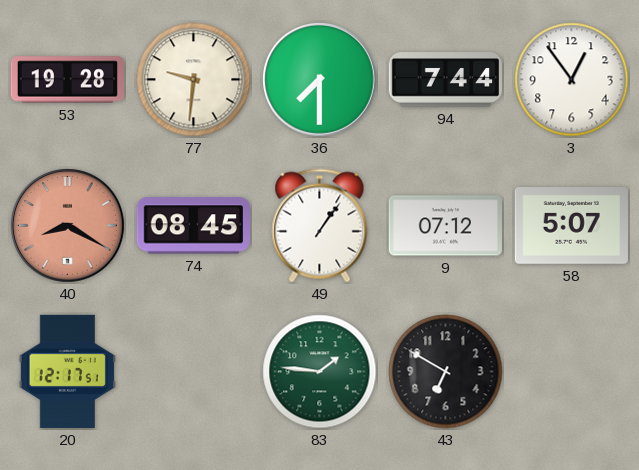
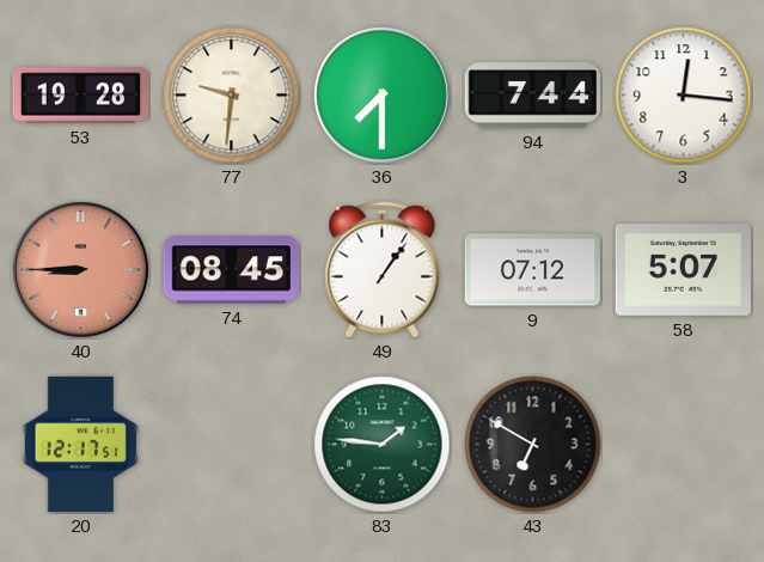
3: 12:54 -> 12:16
40: 8:20 -> 8:45
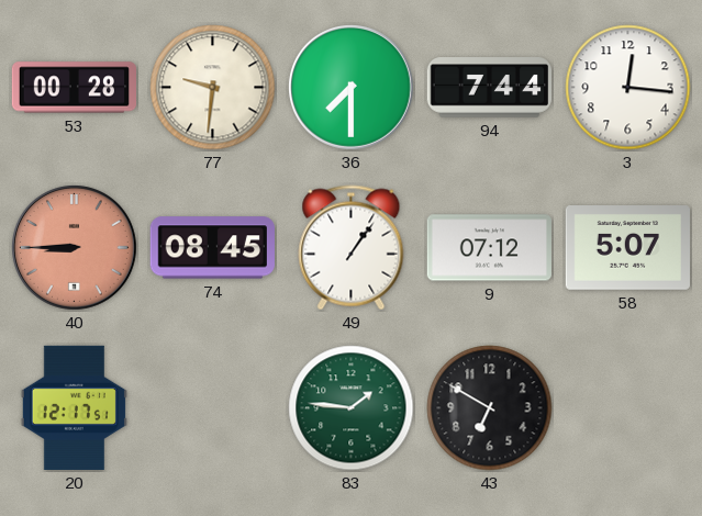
53: 19:28 -> 00:28
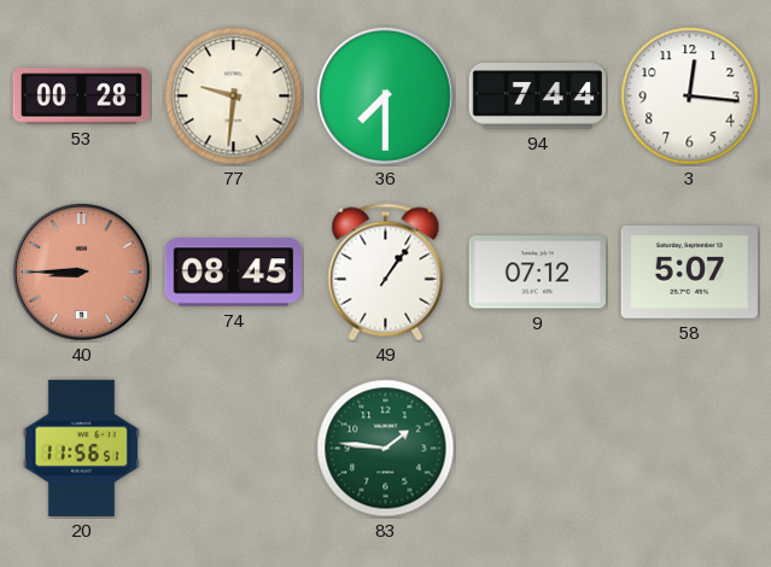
20: 12:17 -> 11:56
43: 6:50 -> none
